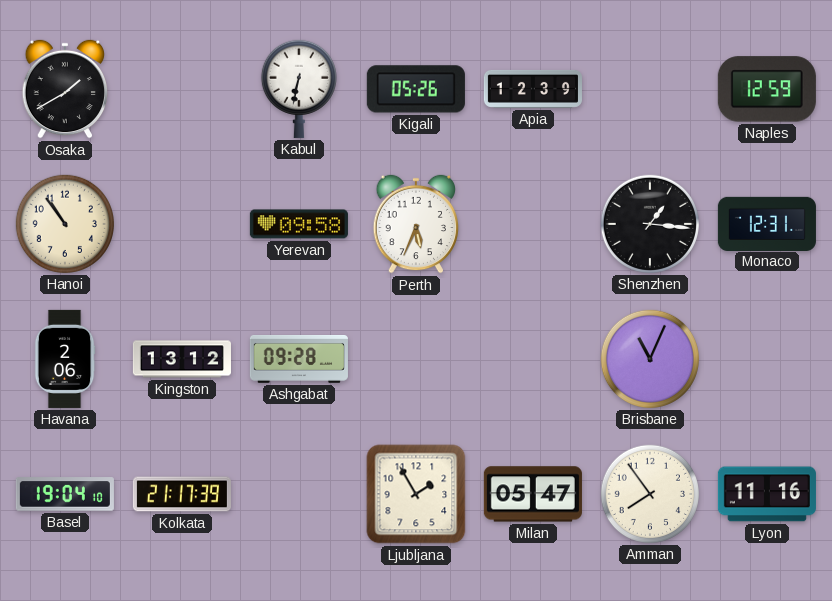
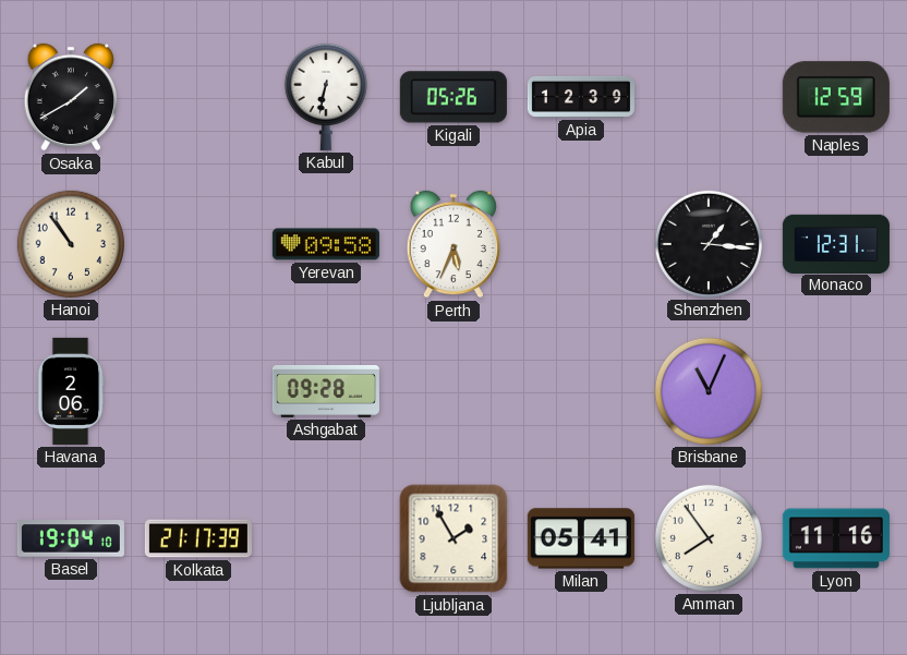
Kingston: 13:12 -> none
Milan: 05:47 -> 05:41
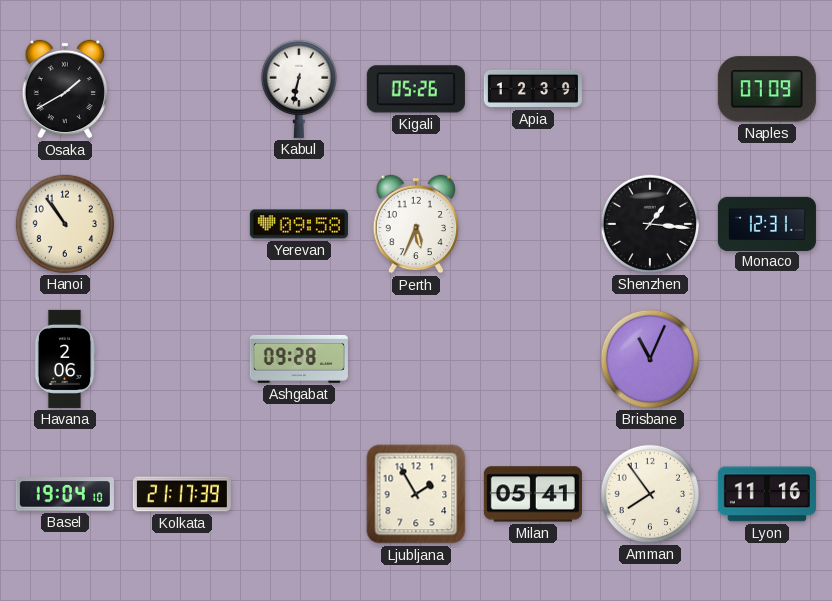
Naples: 12:59 -> 07:09
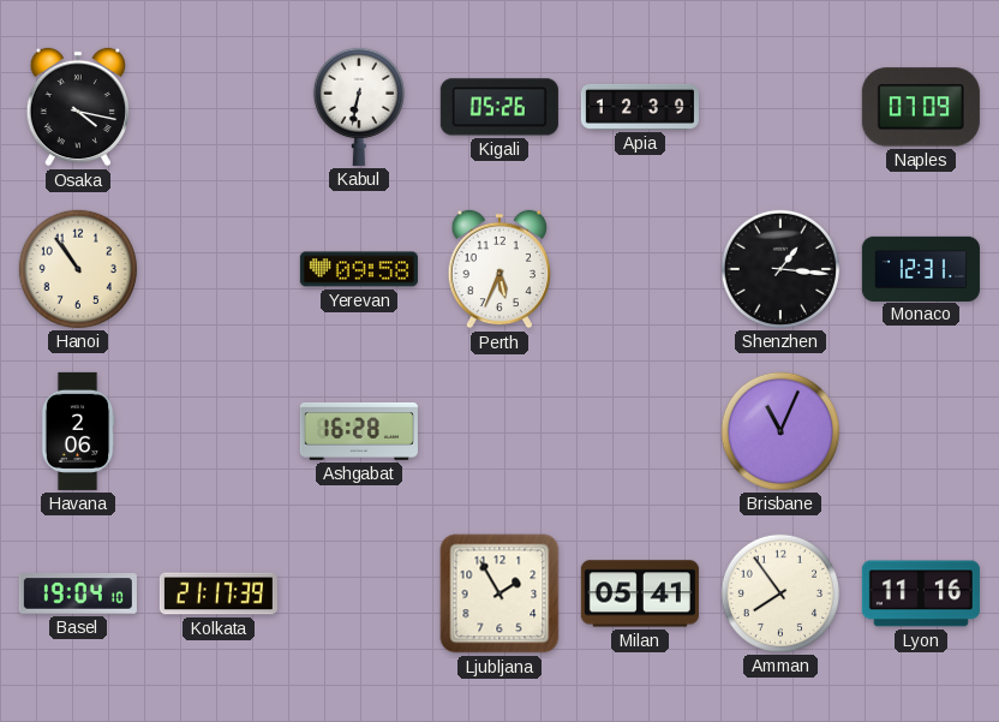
Osaka: 1:40 -> 4:17
Ashgabat: 09:28 -> 16:28
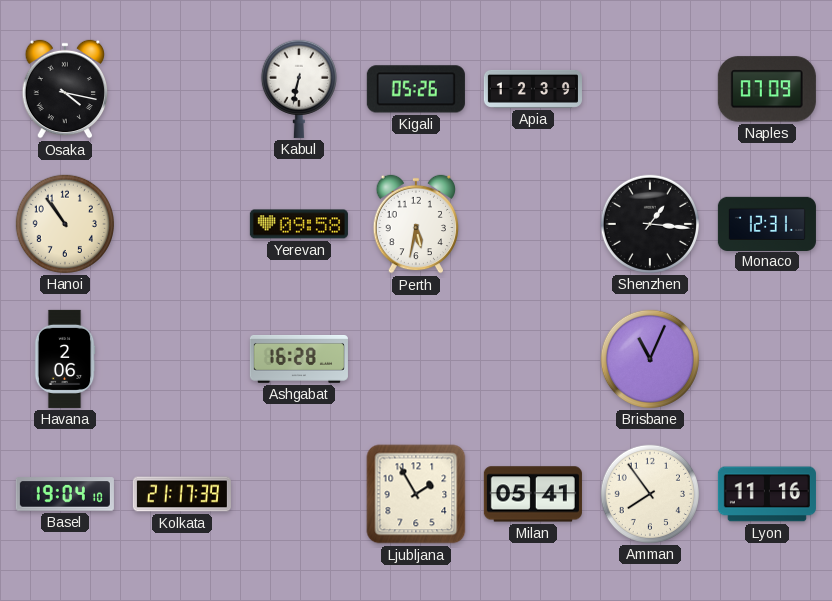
Perth: 5:34 -> 5:32
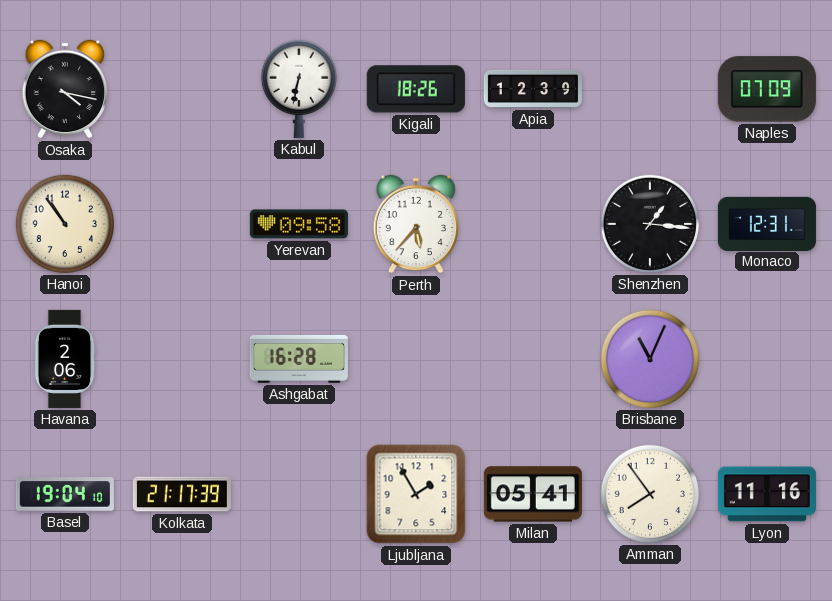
Kigali: 05:26 -> 18:26
Perth: 5:32 -> 5:37
